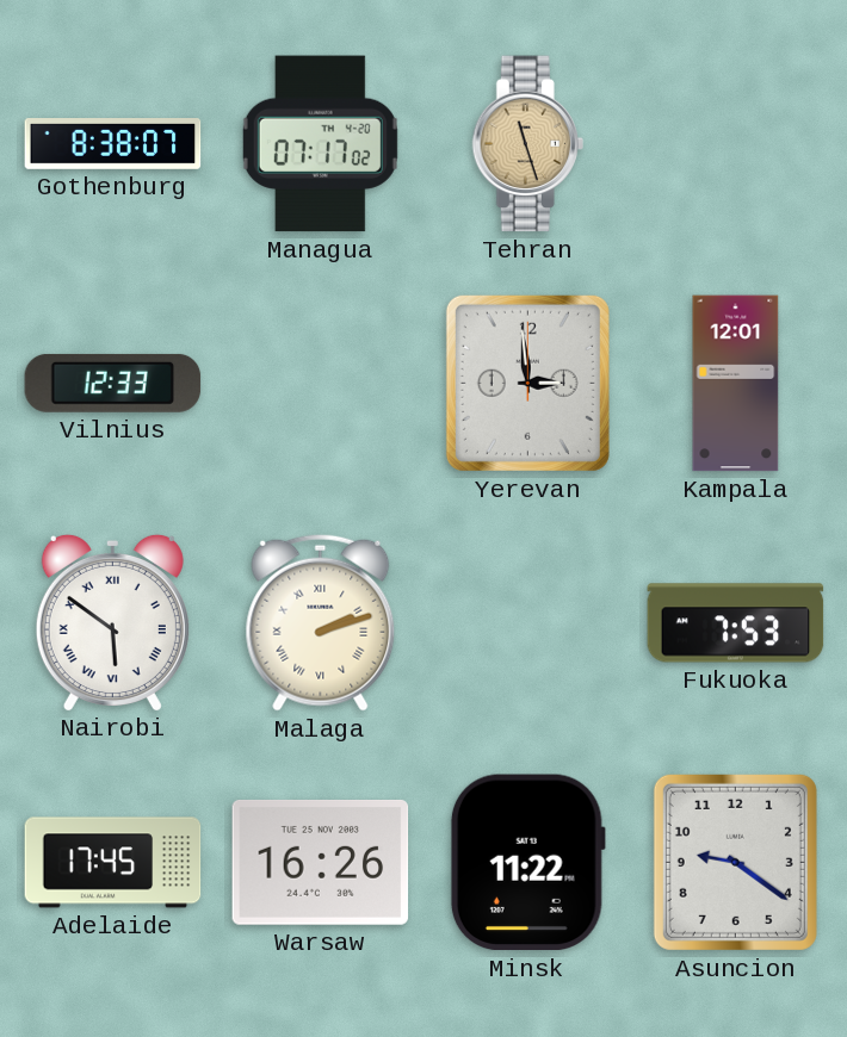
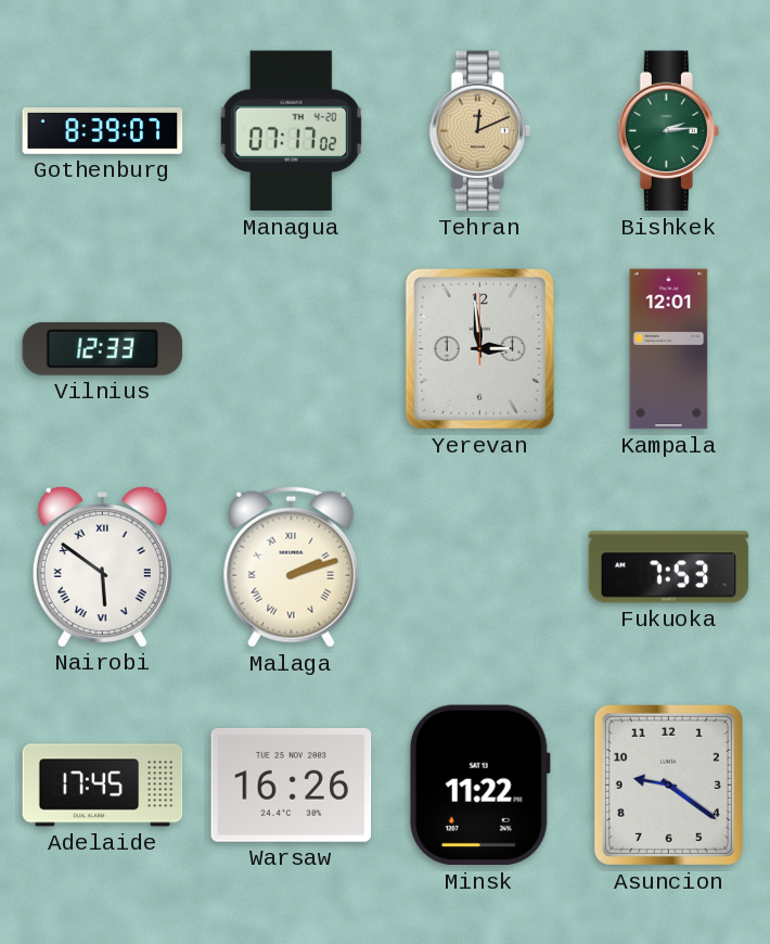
Gothenburg: 8:38 -> 8:39
Tehran: 11:27 -> 12:11
Bishkek: none -> 2:14
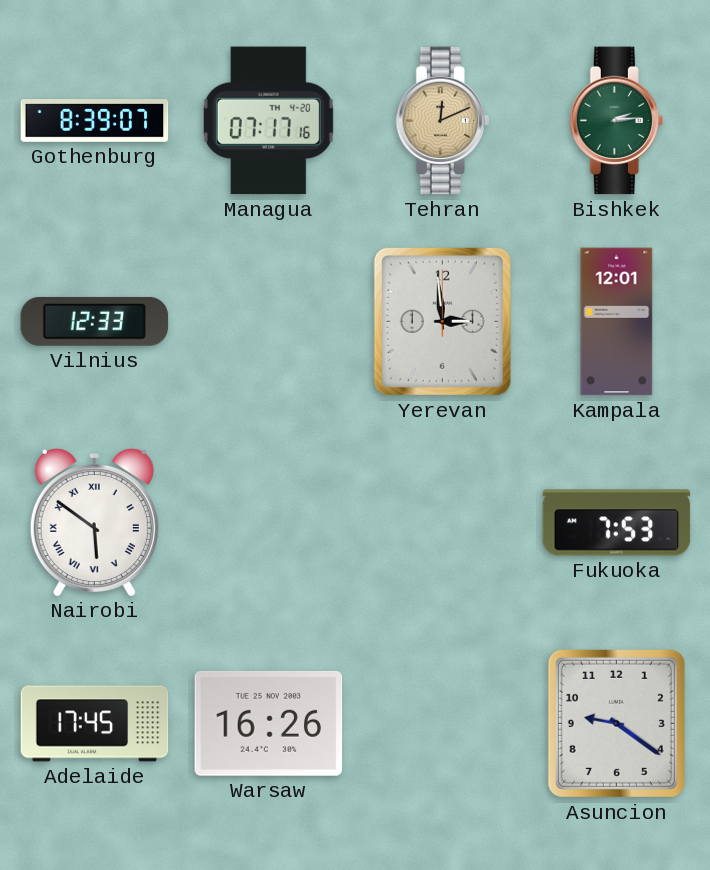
Managua: 07:17:02 -> 07:17:16
Malaga: 2:12 -> none
Minsk: 11:22 -> none
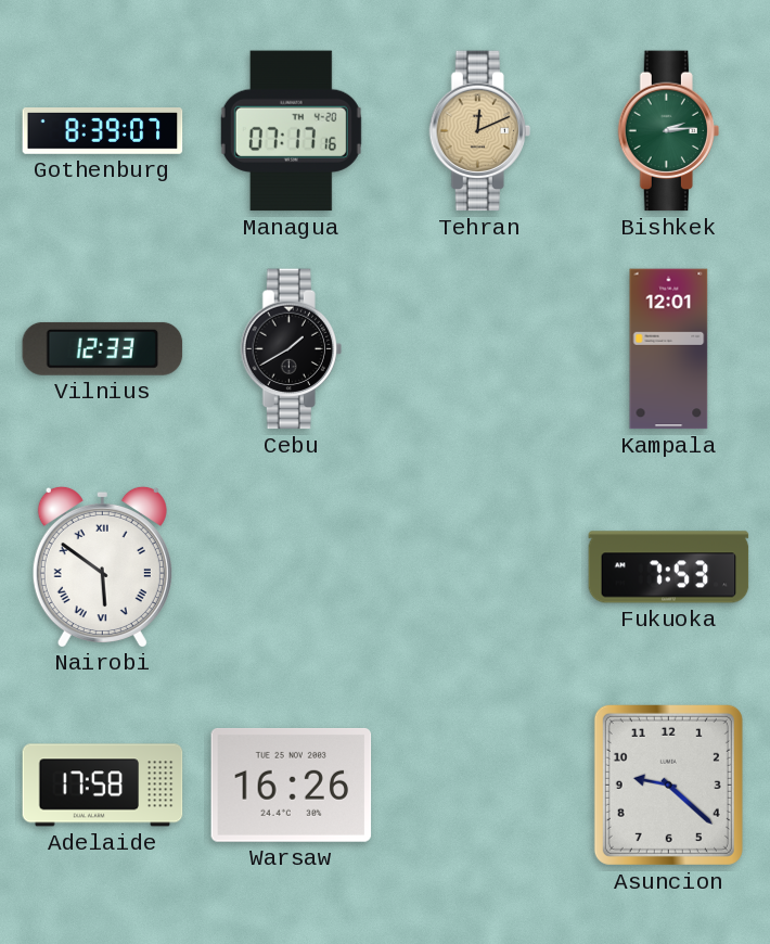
Cebu: none -> 1:40
Yerevan: 2:59 -> none
Adelaide: 17:45 -> 17:58
Asuncion: 9:21 -> 9:22
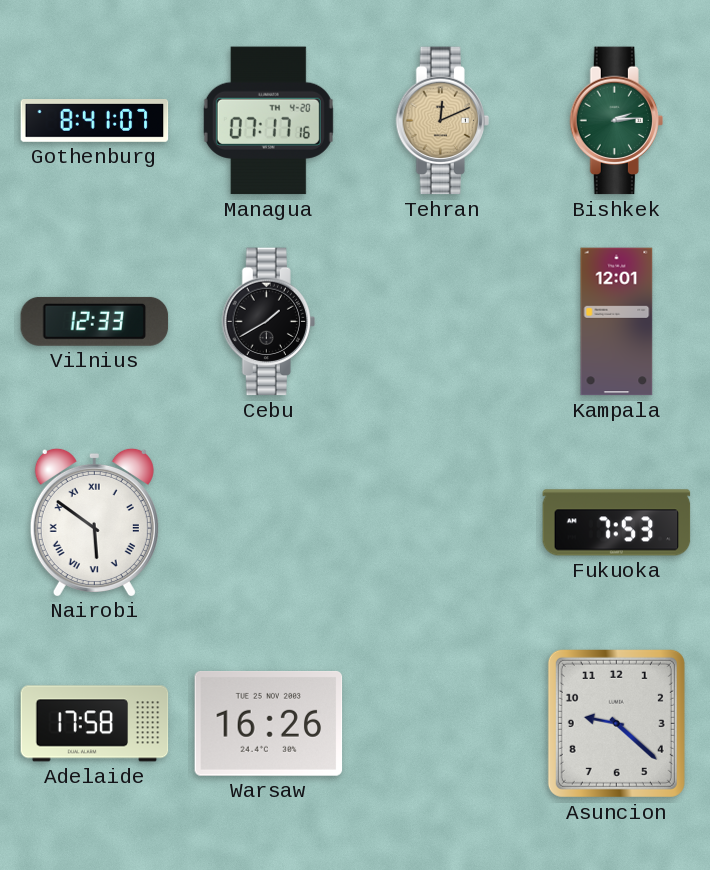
Gothenburg: 8:39 -> 8:41
